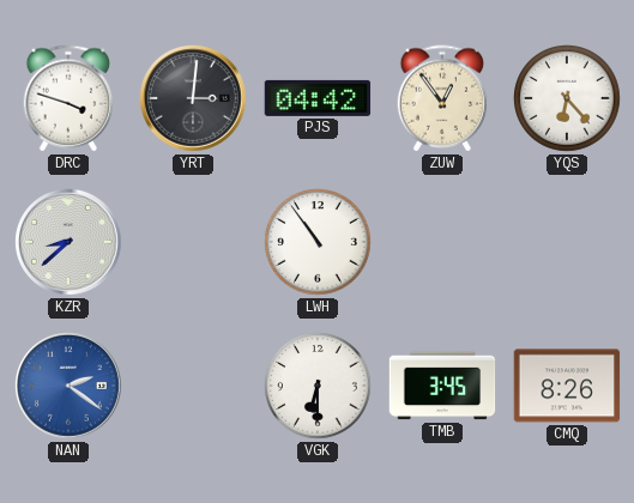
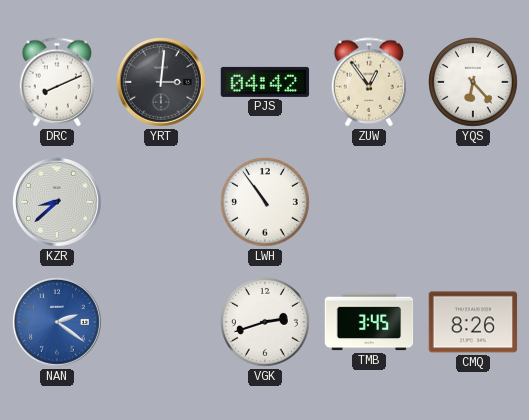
DRC: 3:48 -> 8:11
VGK: 6:30 -> 2:42
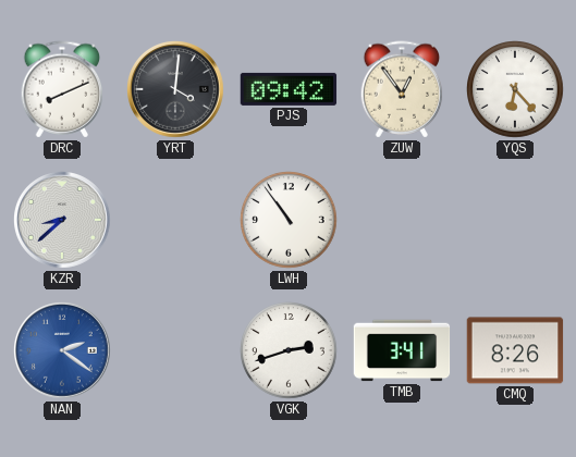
YRT: 3:01 -> 4:01
PJS: 04:42 -> 09:42
TMB: 3:45 -> 3:41
